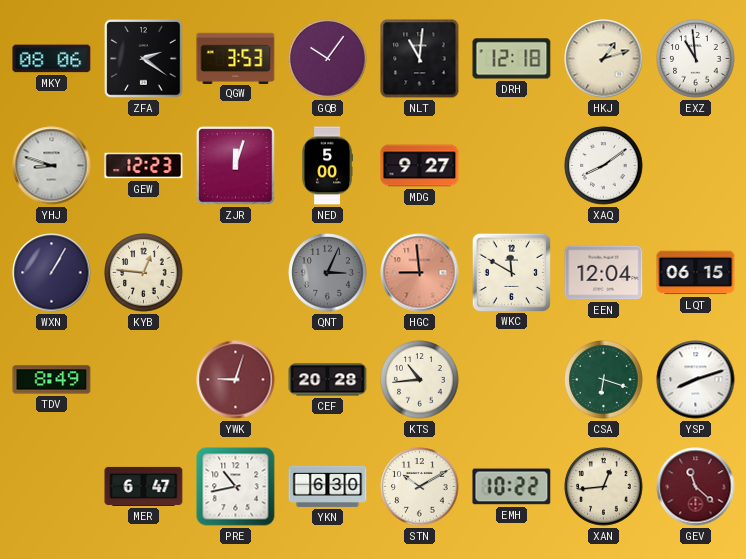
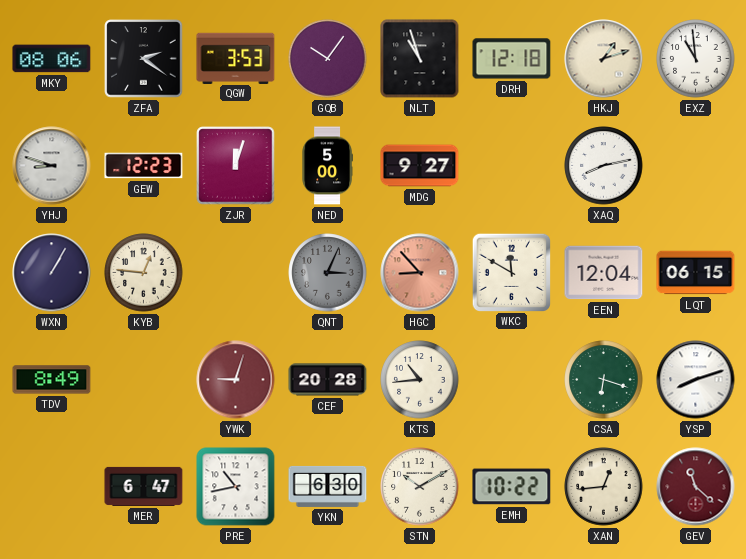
NLT: 11:01 -> 10:57
XAQ: 8:09 -> 8:13
HGC: 8:59 -> 8:53
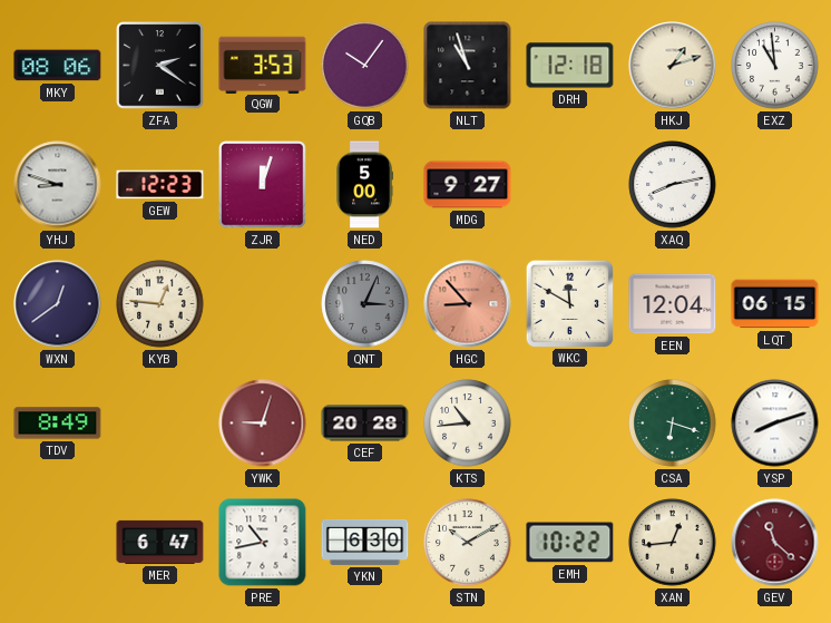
WXN: 1:05 -> 12:39
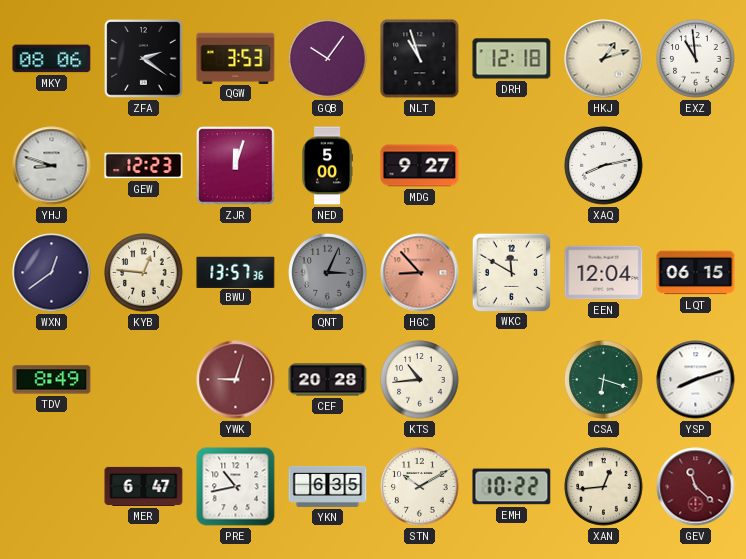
BWU: none -> 13:57
YKN: 6:30 -> 6:35
